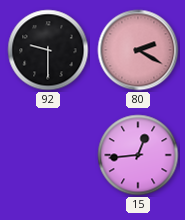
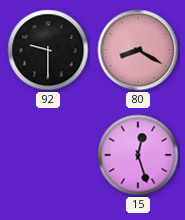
80: 2:20 -> 8:20
15: 12:44 -> 12:27
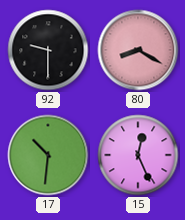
17: none -> 10:31
15: 12:27 -> 12:26
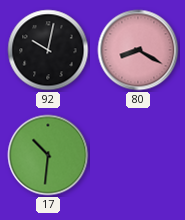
92: 9:30 -> 10:02
15: 12:26 -> none
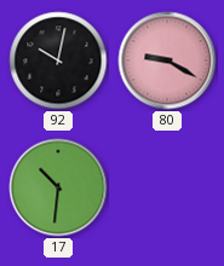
80: 8:20 -> 9:20
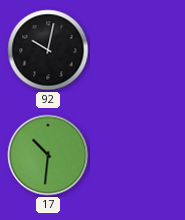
80: 9:20 -> none
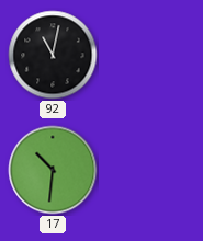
92: 10:02 -> 11:02
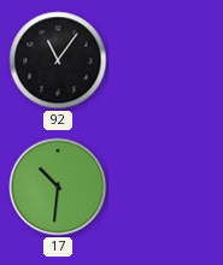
92: 11:02 -> 11:06
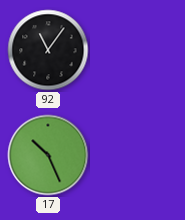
17: 10:31 -> 10:26
